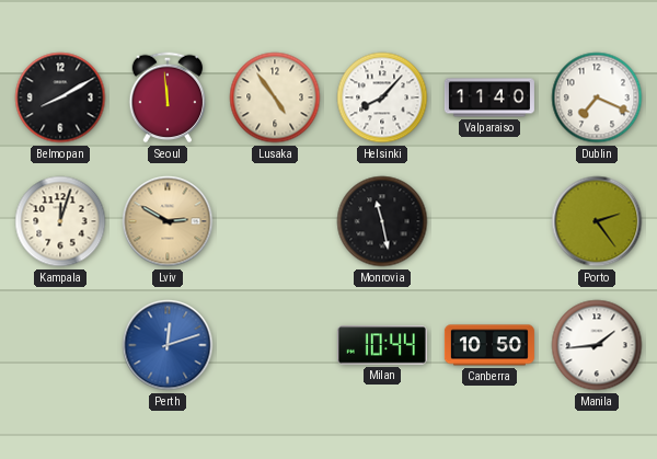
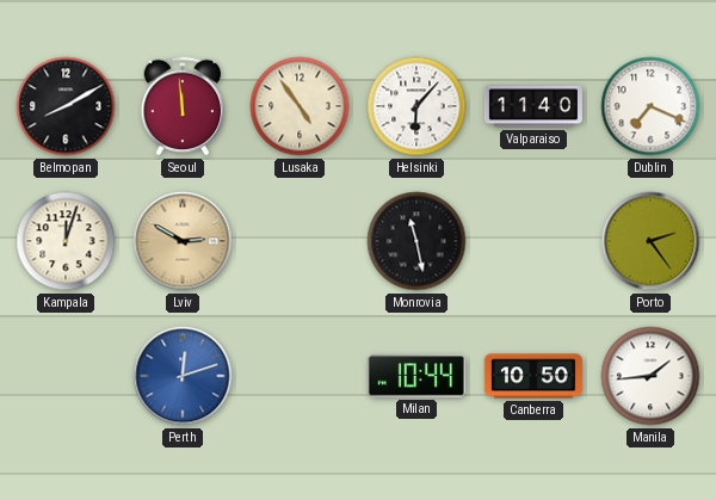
Helsinki: 8:07 -> 6:07
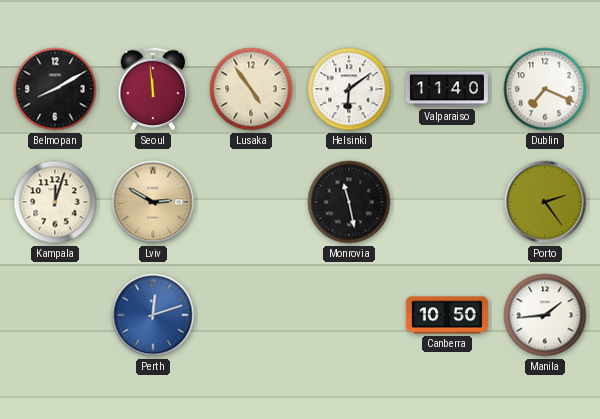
Helsinki: 6:07 -> 6:09
Milan: 10:44 -> none
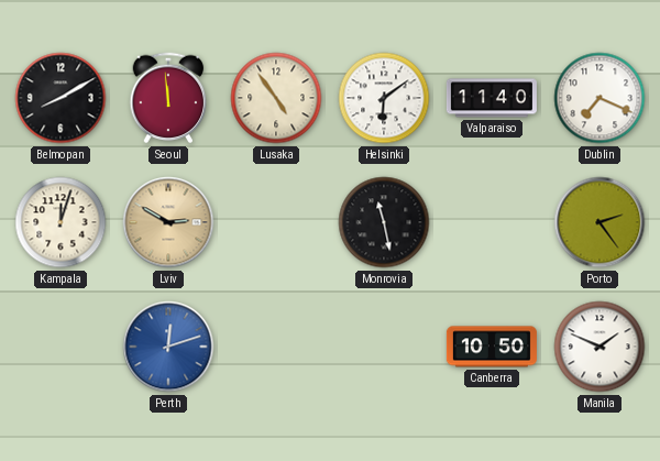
Manila: 1:44 -> 1:49
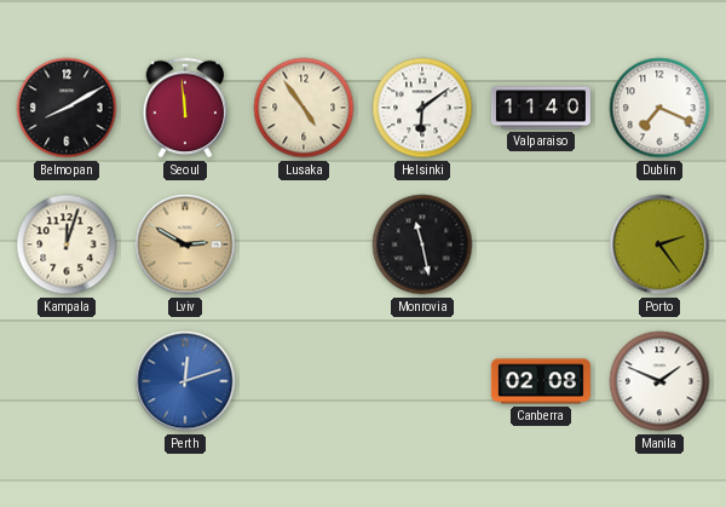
Canberra: 10:50 -> 02:08
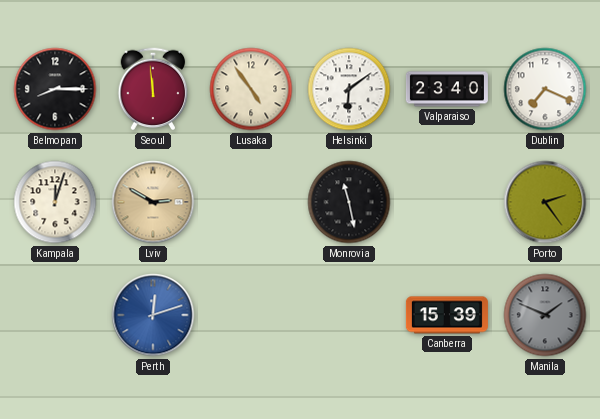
Belmopan: 8:10 -> 8:15
Valparaiso: 11:40 -> 23:40
Canberra: 02:08 -> 15:39
Manila dial: white -> grey
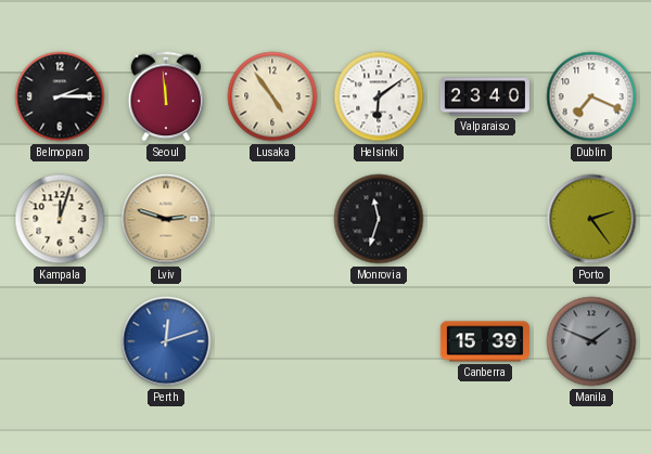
Belmopan: 8:15 -> 2:15
Lviv: 2:50 -> 2:48
Monrovia: 11:28 -> 11:33
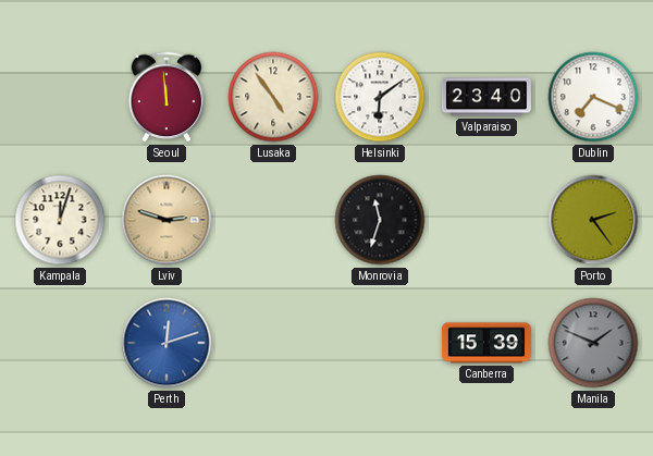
Belmopan: 2:15 -> none
